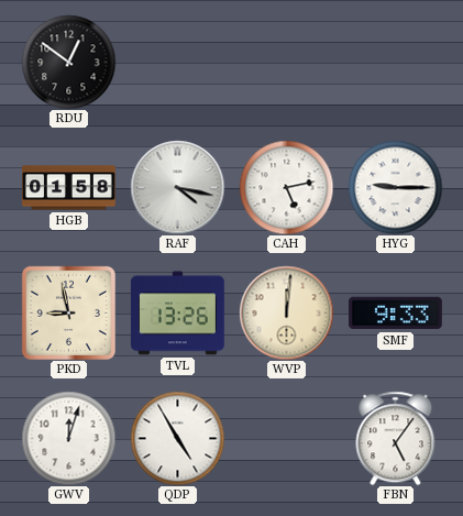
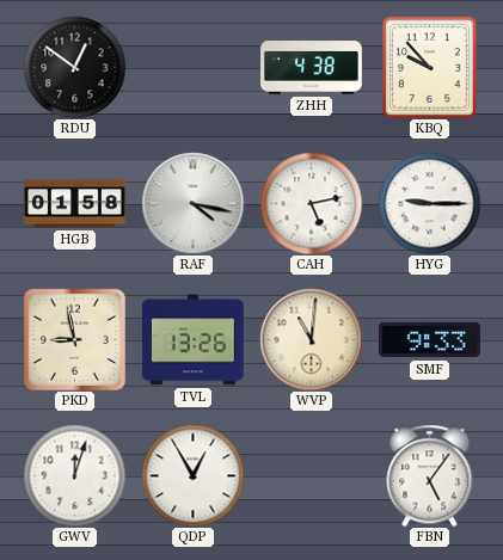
ZHH: none -> 4:38
KBQ: none -> 9:53
WVP: 12:01 -> 11:01
QDP: 4:55 -> 12:55
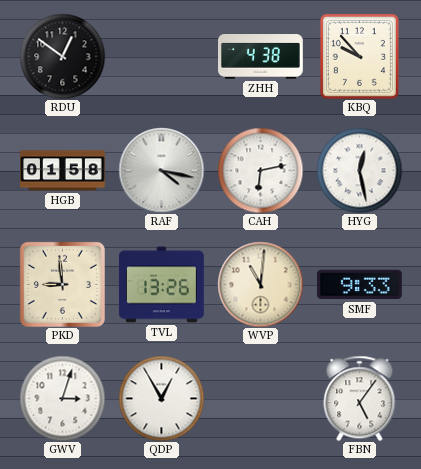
CAH: 5:13 -> 6:13
HYG: 9:15 -> 12:28
PKD: 8:58 -> 8:59
GWV: 12:03 -> 3:03
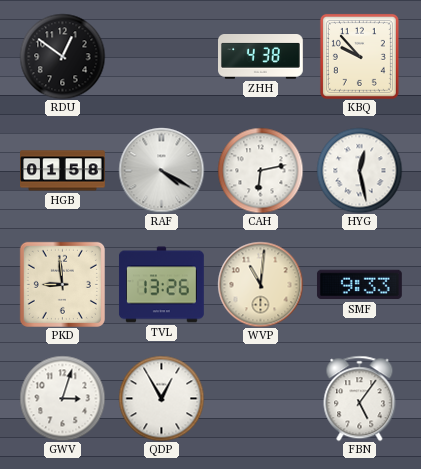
RAF: 4:17 -> 4:20
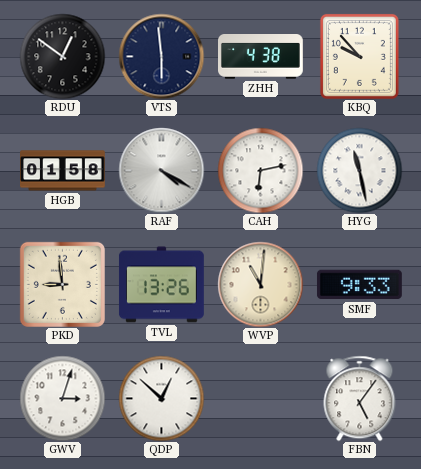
VTS: none -> 5:59
HYG: 12:28 -> 11:28
QDP: 12:55 -> 12:52
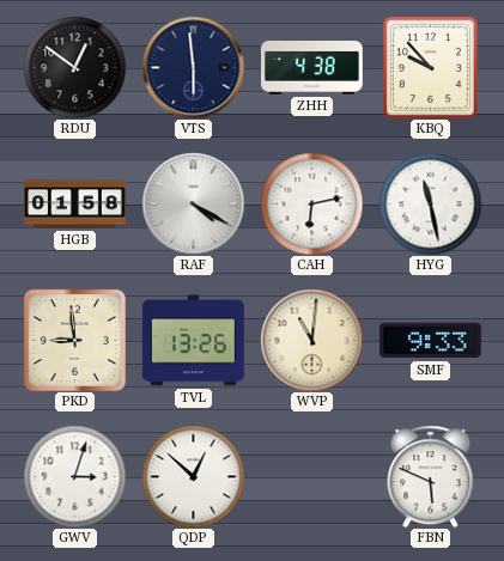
FBN: 5:06 -> 5:49
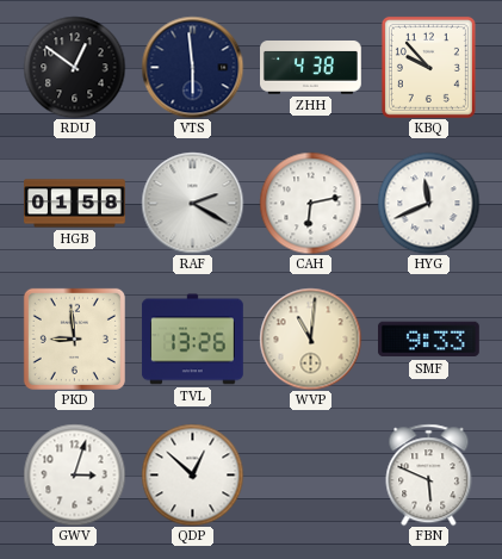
RAF: 4:20 -> 2:20
HYG: 11:28 -> 11:41
